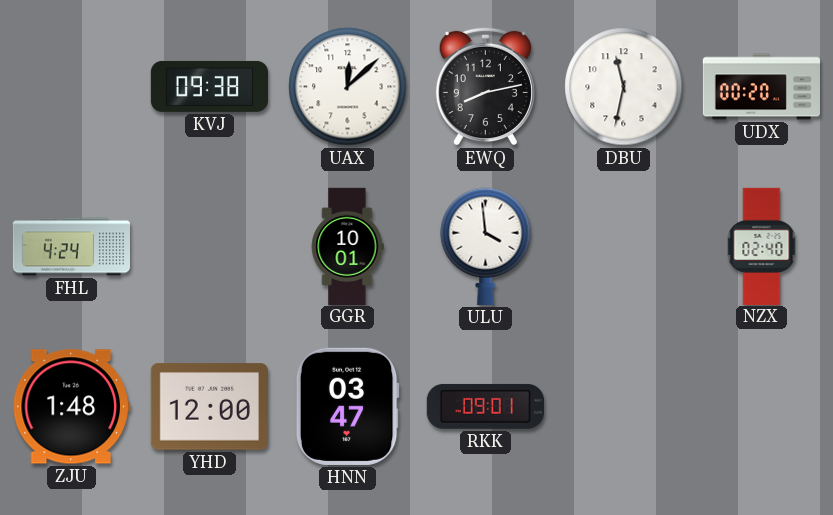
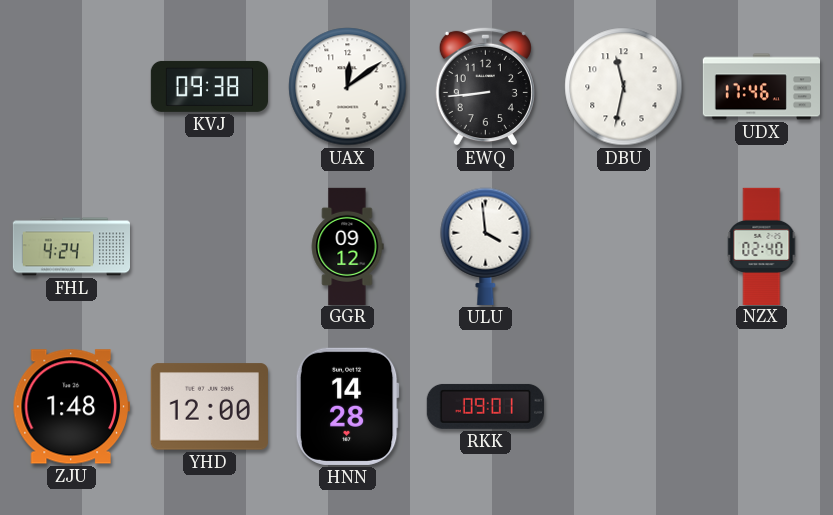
UAX: 12:08 -> 12:09
EWQ: 8:13 -> 8:44
UDX: 00:20 -> 17:46
GGR: 10:01 -> 09:12
HNN: 03:47 -> 14:28
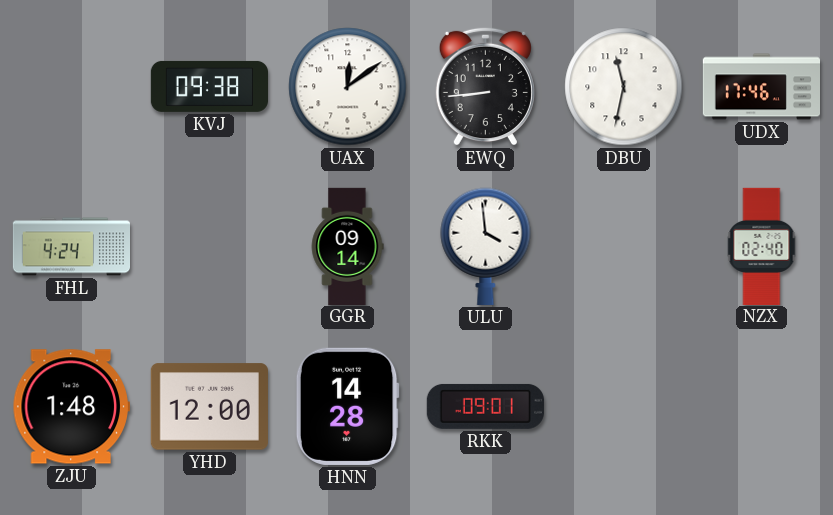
GGR: 09:12 -> 09:14
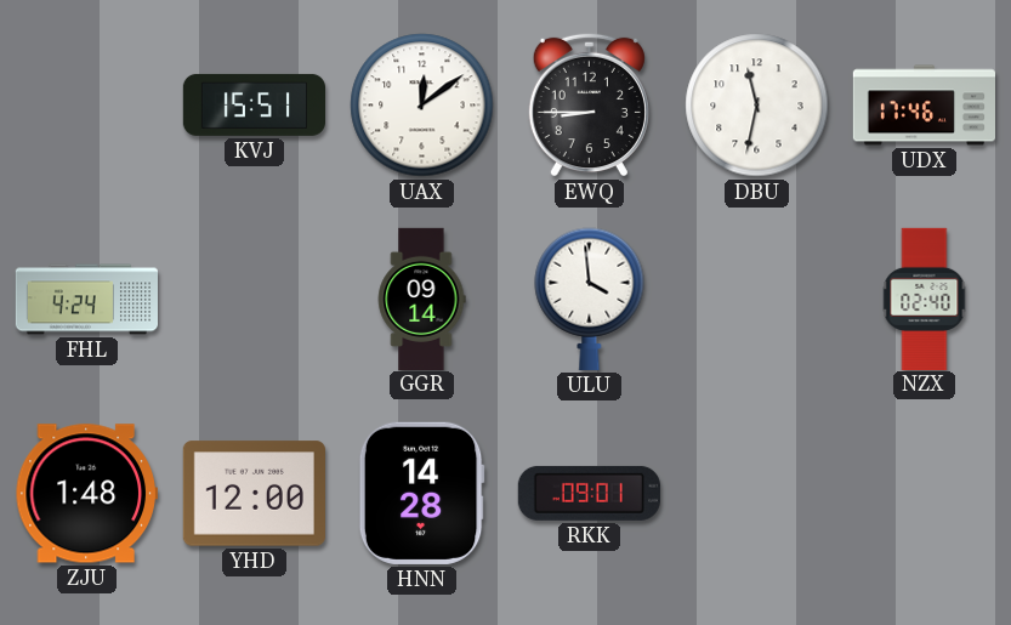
KVJ: 09:38 -> 15:51
EWQ: 8:44 -> 8:45
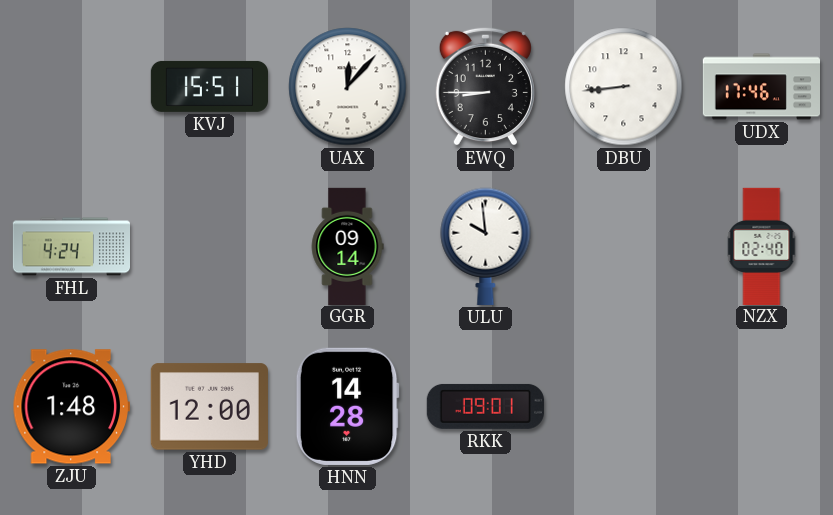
UAX: 12:09 -> 12:07
DBU: 11:32 -> 8:44
ULU: 3:59 -> 9:59
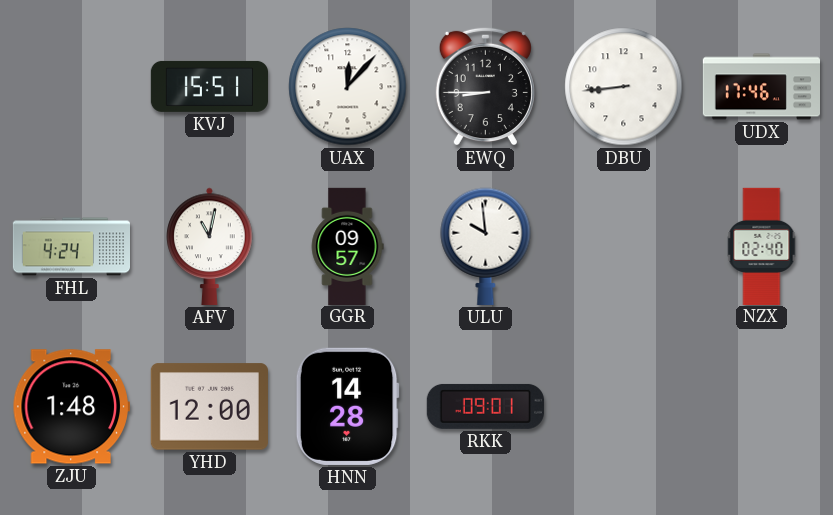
AFV: none -> 11:02
GGR: 09:14 -> 09:57
